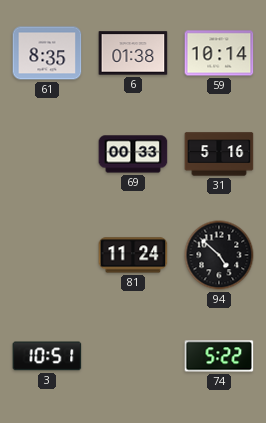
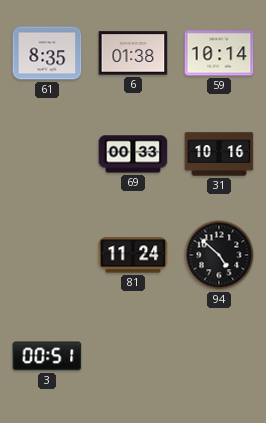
31: 5:16 -> 10:16
3: 10:51 -> 00:51
74: 5:22 -> none
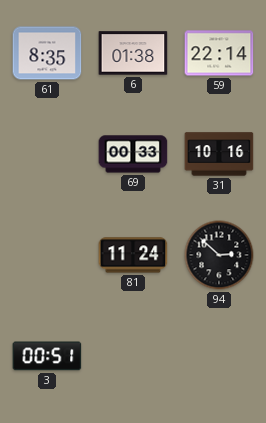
59: 10:14 -> 22:14
94: 4:52 -> 2:52
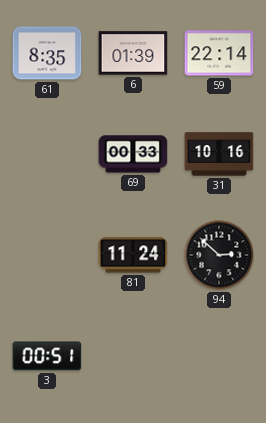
6: 01:38 -> 01:39
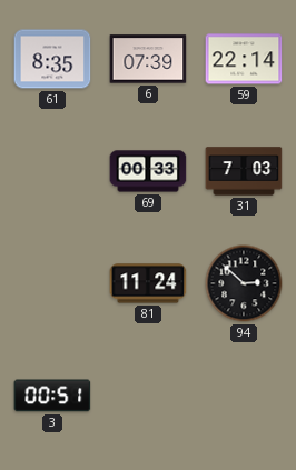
6: 01:39 -> 07:39
31: 10:16 -> 7:03
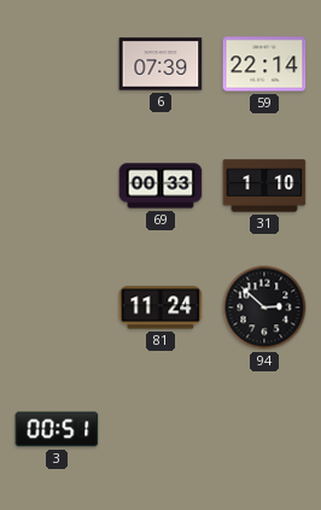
61: 8:35 -> none
31: 7:03 -> 1:10
